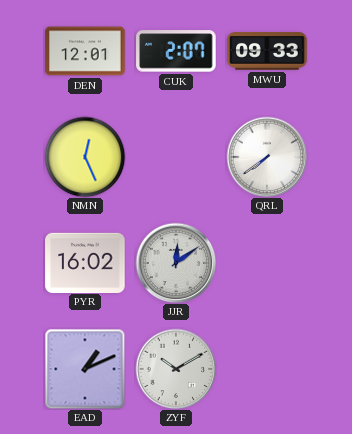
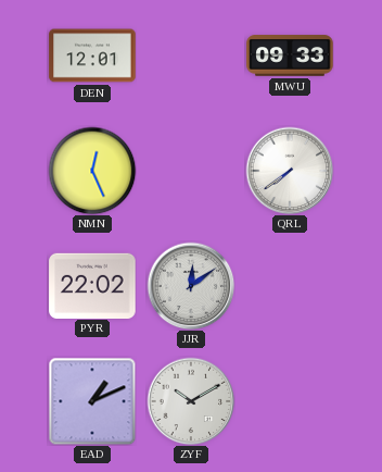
CUK: 2:07 -> none
PYR: 16:02 -> 22:02
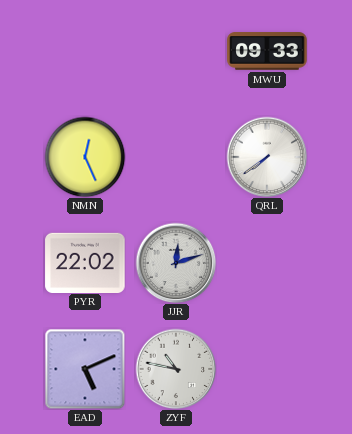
DEN: 12:01 -> none
JJR: 12:09 -> 12:12
EAD: 1:11 -> 5:11
ZYF: 10:10 -> 10:47
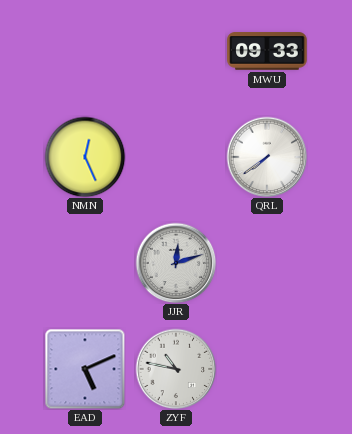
PYR: 22:02 -> none
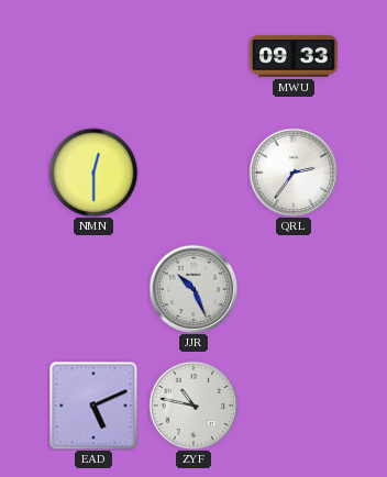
NMN: 12:26 -> 12:30
QRL: 7:39 -> 2:36
JJR: 12:12 -> 10:26
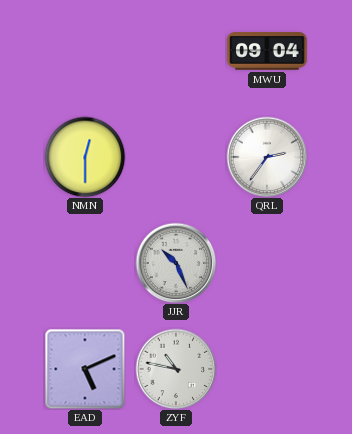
MWU: 09:33 -> 09:04
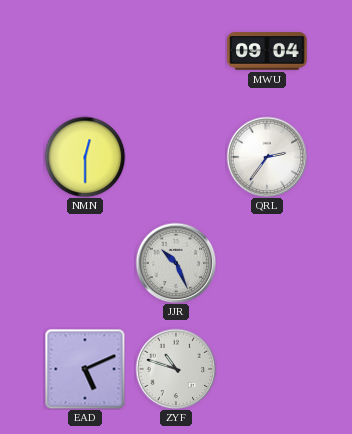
ZYF: 10:47 -> 10:48
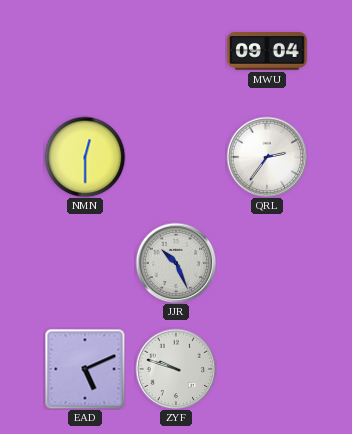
ZYF: 10:48 -> 9:48
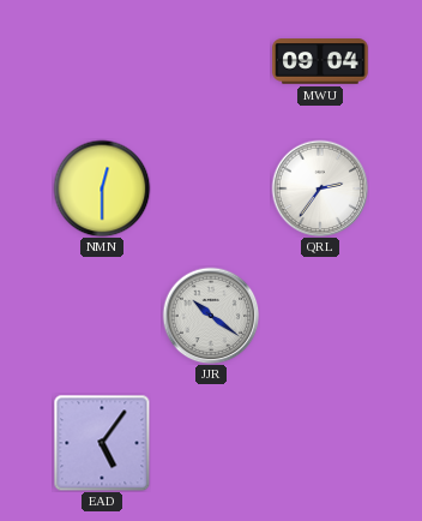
JJR: 10:26 -> 10:21
EAD: 5:11 -> 5:06
ZYF: 9:48 -> none
